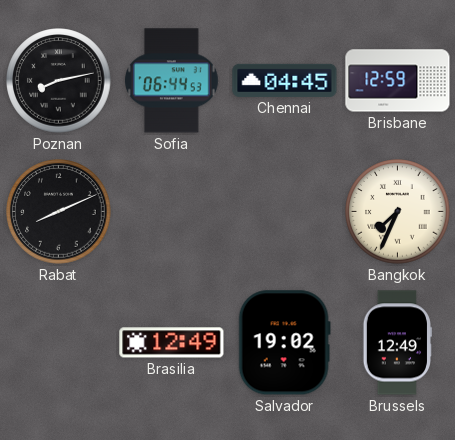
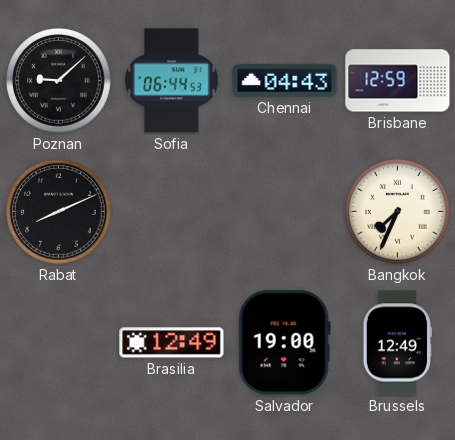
Poznan: 8:13 -> 9:08
Chennai: 04:45 -> 04:43
Salvador: 19:02 -> 19:00
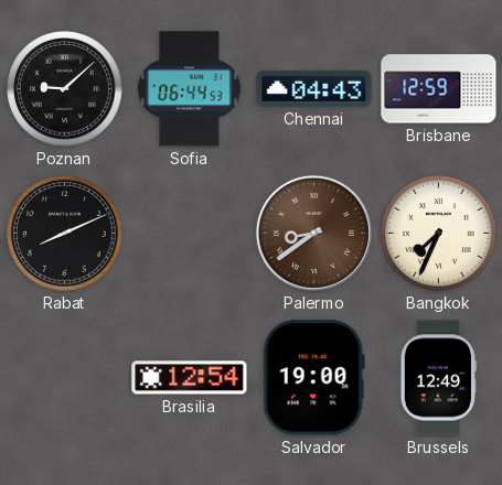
Palermo: none -> 8:39
Brasilia: 12:49 -> 12:54
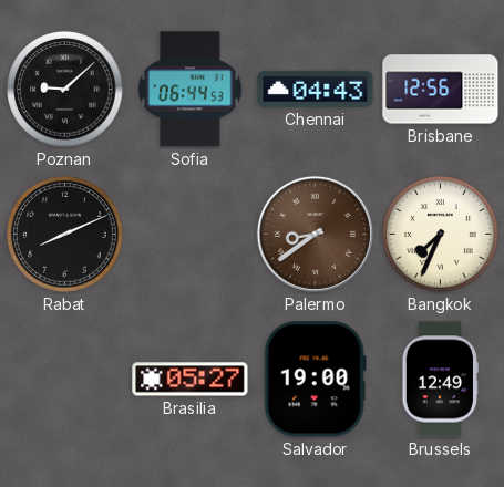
Brisbane: 12:59 -> 12:56
Brasilia: 12:54 -> 05:27
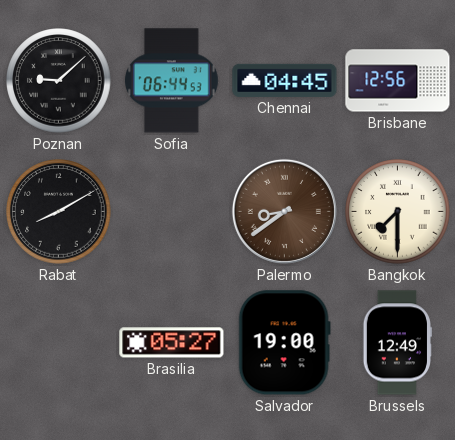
Chennai: 04:43 -> 04:45
Rabat: 8:11 -> 8:10
Bangkok: 7:34 -> 7:30
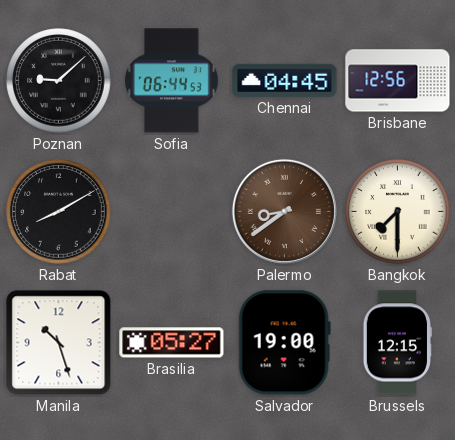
Manila: none -> 10:27
Brussels: 12:49 -> 12:15
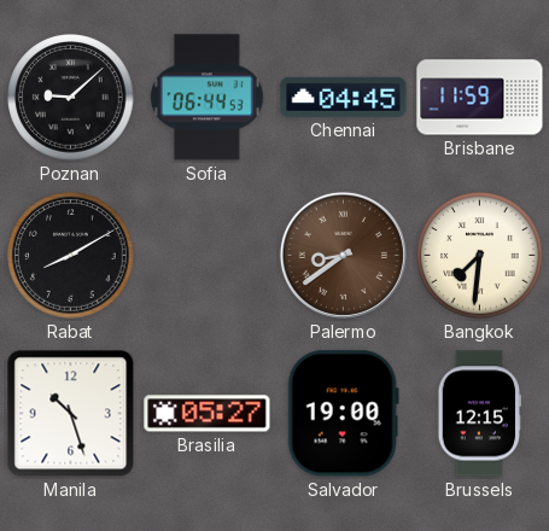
Brisbane: 12:56 -> 11:59
Bangkok: 7:30 -> 7:31
